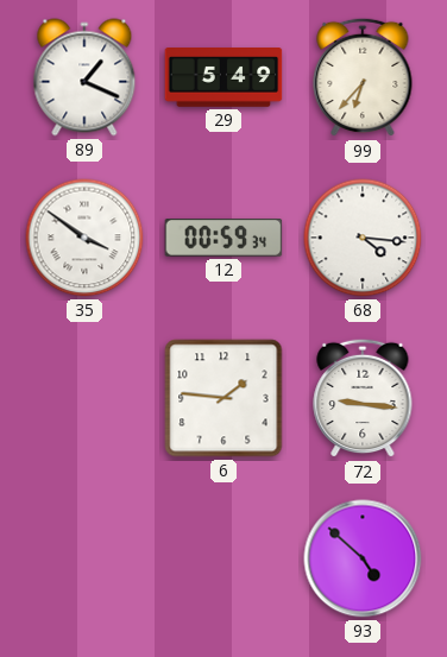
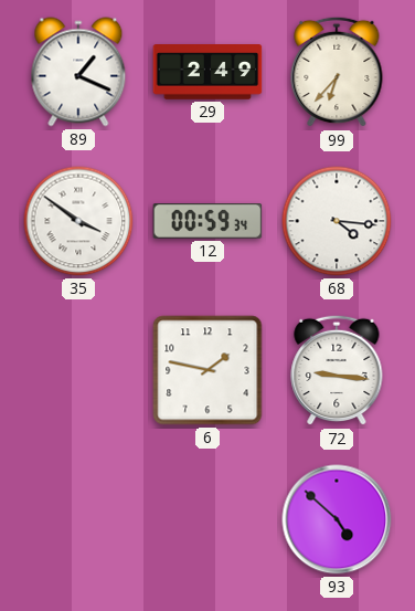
29: 5:49 -> 2:49
6: 1:46 -> 1:47
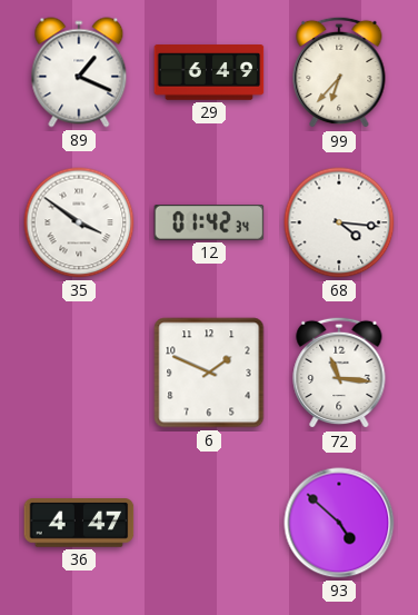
29: 2:49 -> 6:49
12: 00:59 -> 01:42
6: 1:47 -> 1:49
72: 9:16 -> 11:16
36: none -> 4:47
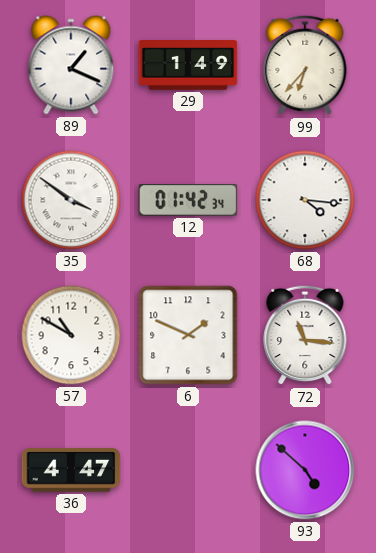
29: 6:49 -> 1:49
57: none -> 10:50
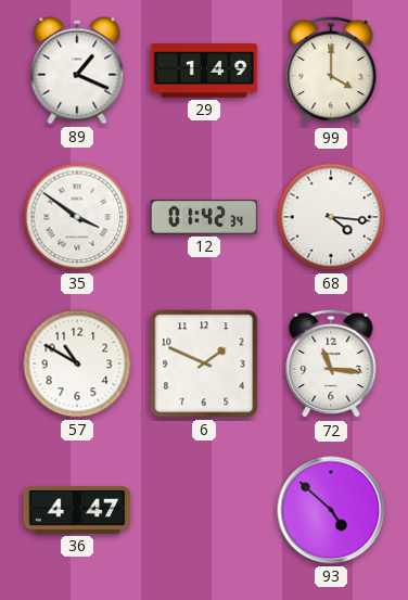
99: 6:37 -> 4:00
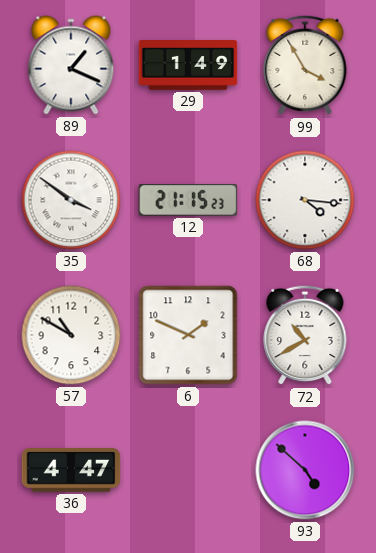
99: 4:00 -> 3:55
12: 01:42 -> 21:15
72: 11:16 -> 10:40
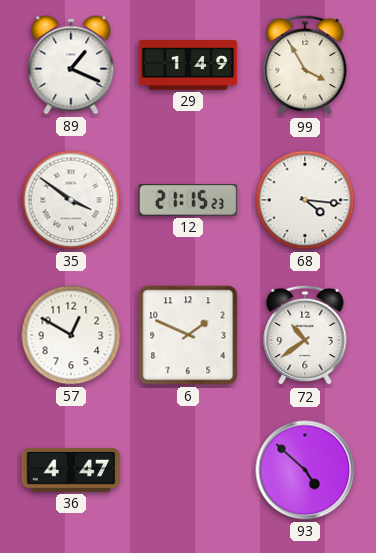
57: 10:50 -> 12:50
72: 10:40 -> 10:39
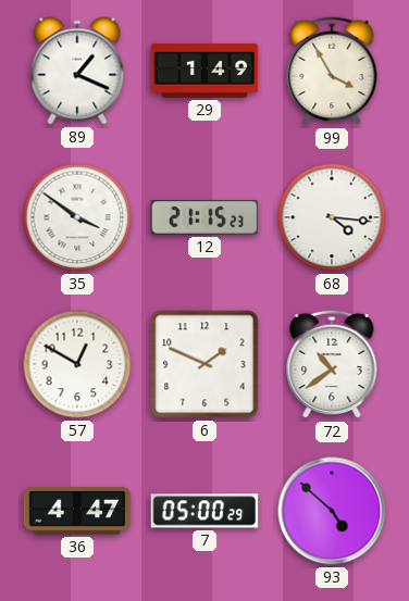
7: none -> 05:00
